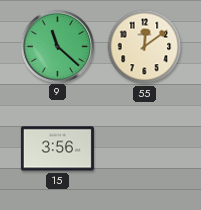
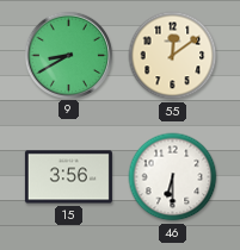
9: 11:22 -> 8:40
46: none -> 6:30
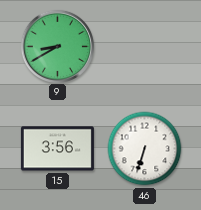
55: 12:09 -> none
46: 6:30 -> 6:33
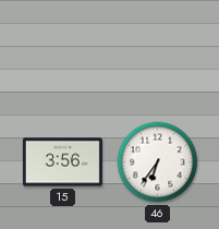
9: 8:40 -> none
46: 6:33 -> 6:36
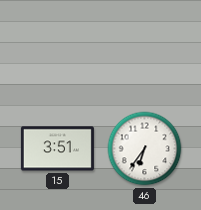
15: 3:56 -> 3:51
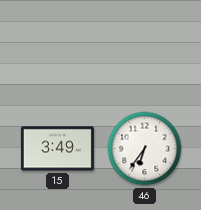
15: 3:51 -> 3:49
